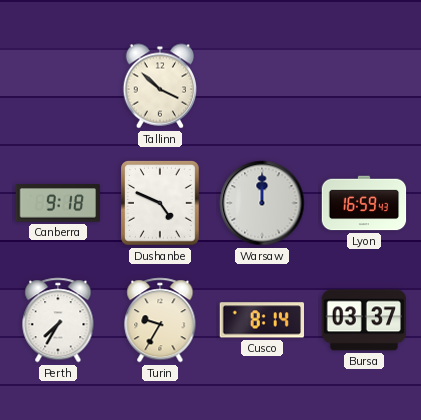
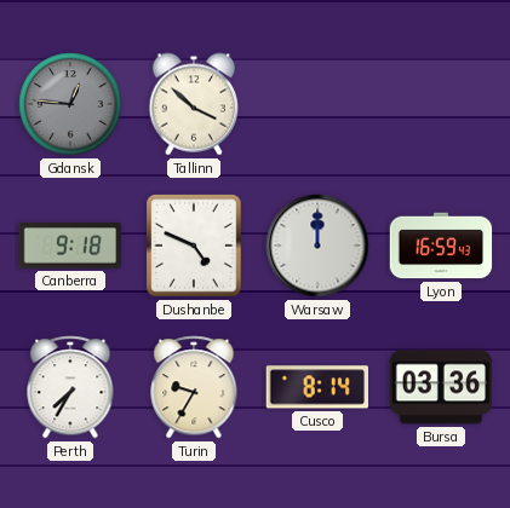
Gdansk: none -> 12:46
Bursa: 03:37 -> 03:36
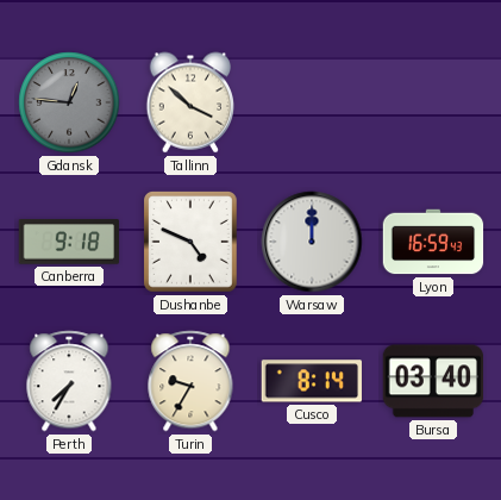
Bursa: 03:36 -> 03:40
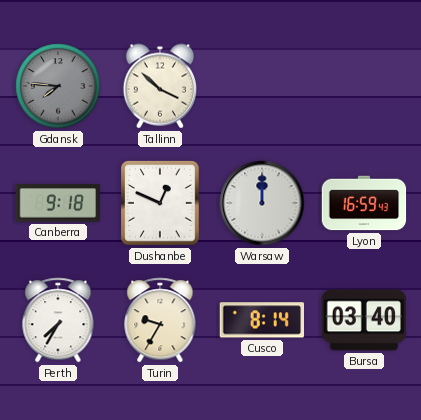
Gdansk: 12:46 -> 7:46
Dushanbe: 4:49 -> 12:49
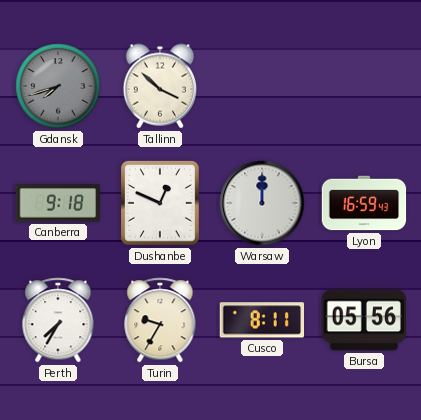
Gdansk: 7:46 -> 7:42
Cusco: 8:14 -> 8:11
Bursa: 03:40 -> 05:56
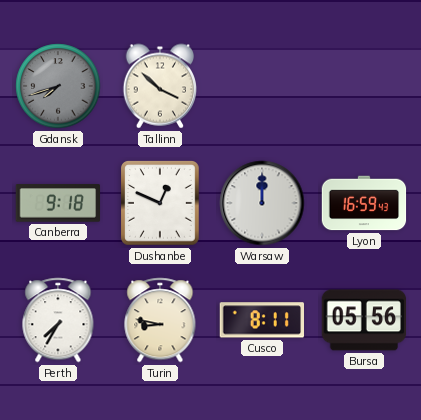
Turin: 9:35 -> 8:47
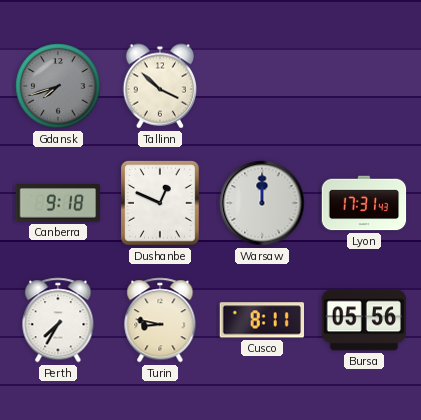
Lyon: 16:59 -> 17:31
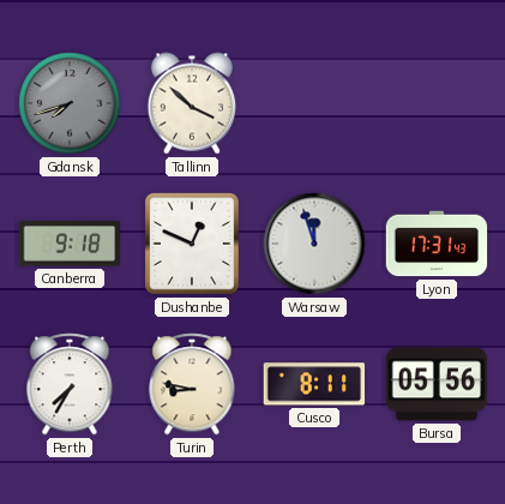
Warsaw: 12:00 -> 11:57
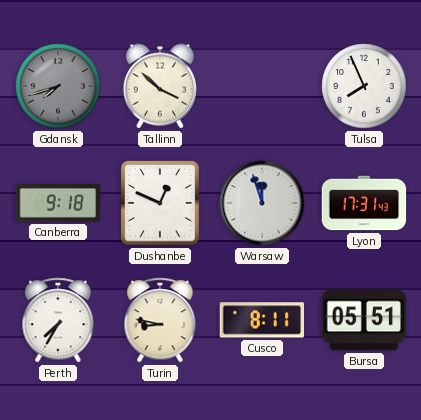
Tulsa: none -> 7:56
Bursa: 05:56 -> 05:51
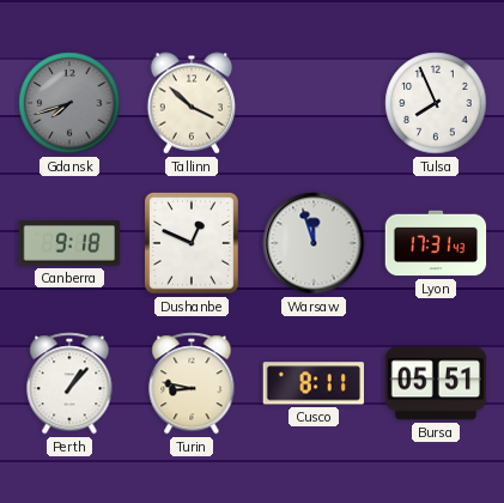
Perth: 7:35 -> 1:07
